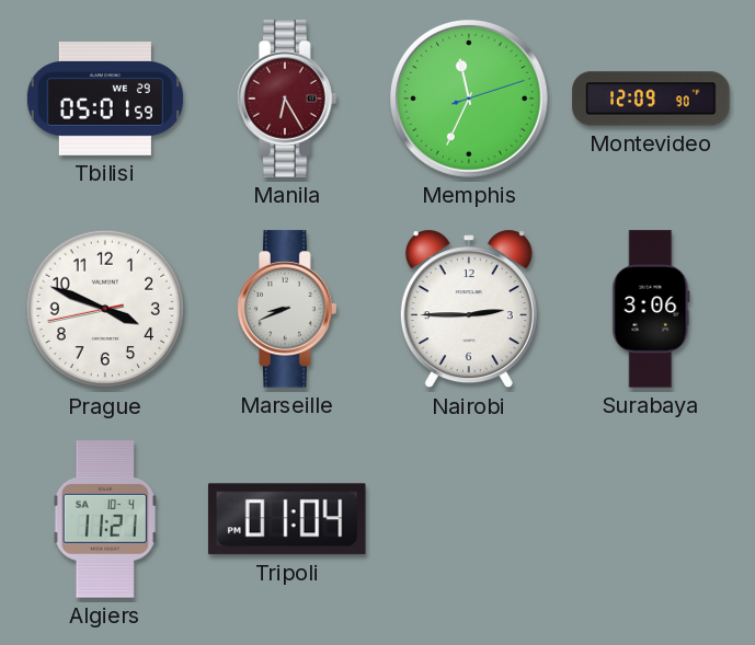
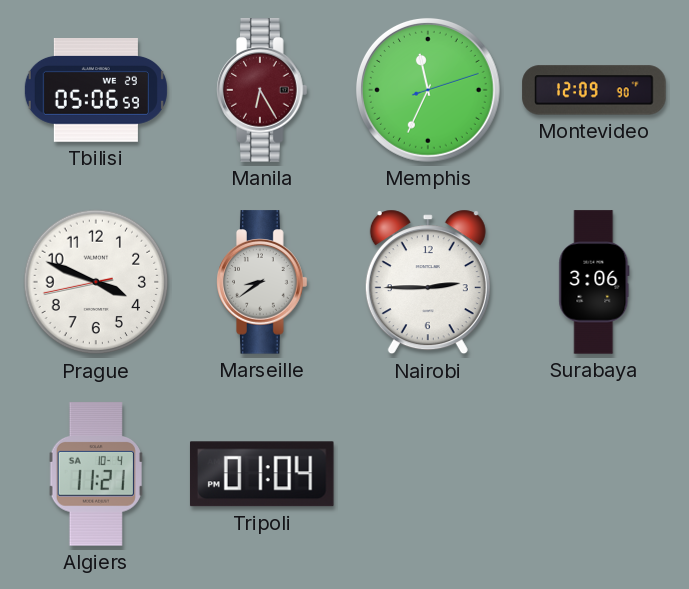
Tbilisi: 05:01 -> 05:06
Marseille: 8:41 -> 8:39
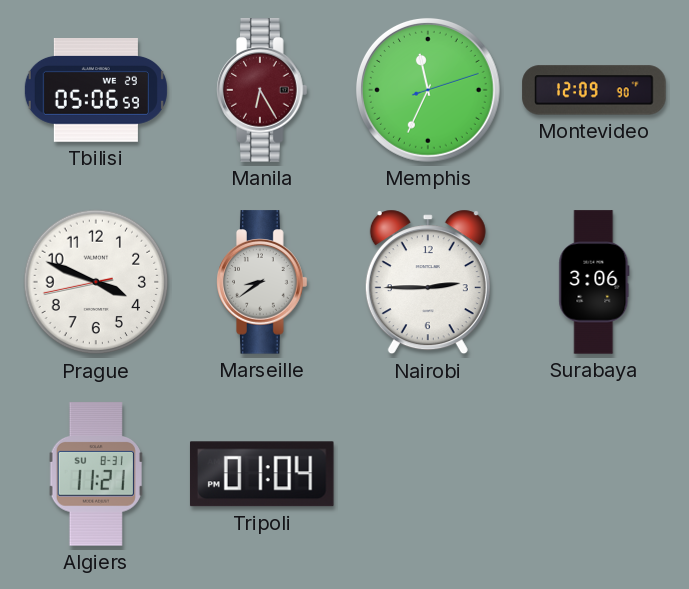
Algiers date: SA 10-4 -> SU 8-31
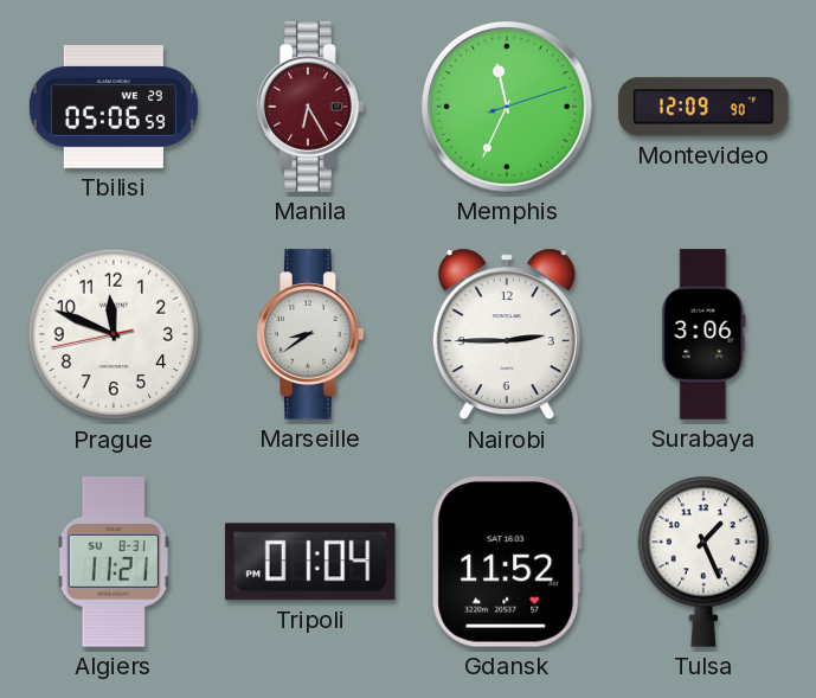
Prague: 3:48 -> 11:48
Gdansk: none -> 11:52
Tulsa: none -> 1:26
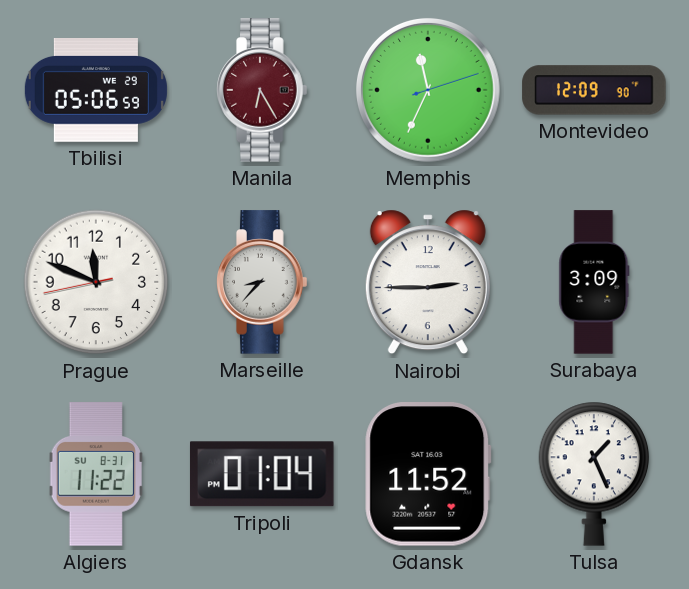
Marseille: 8:39 -> 8:37
Surabaya: 3:06 -> 3:09
Algiers: 11:21 -> 11:22
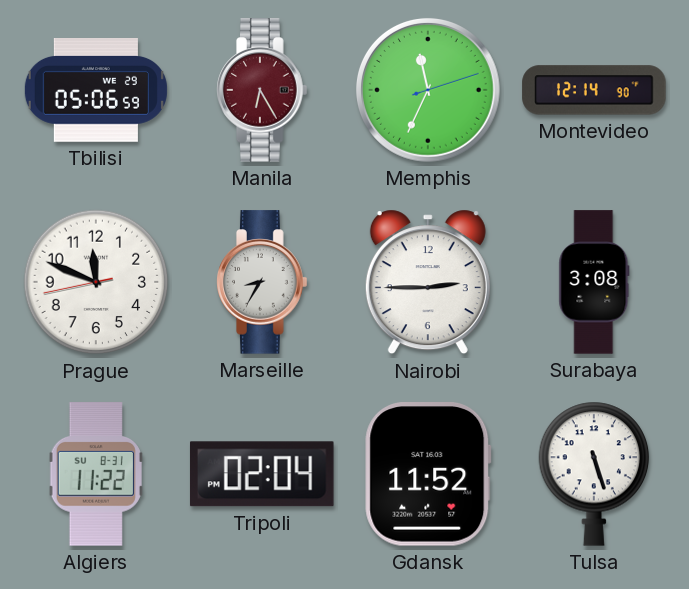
Montevideo: 12:09 -> 12:14
Marseille: 8:37 -> 8:35
Surabaya: 3:09 -> 3:08
Tripoli: 01:04 -> 02:04
Tulsa: 1:26 -> 5:27
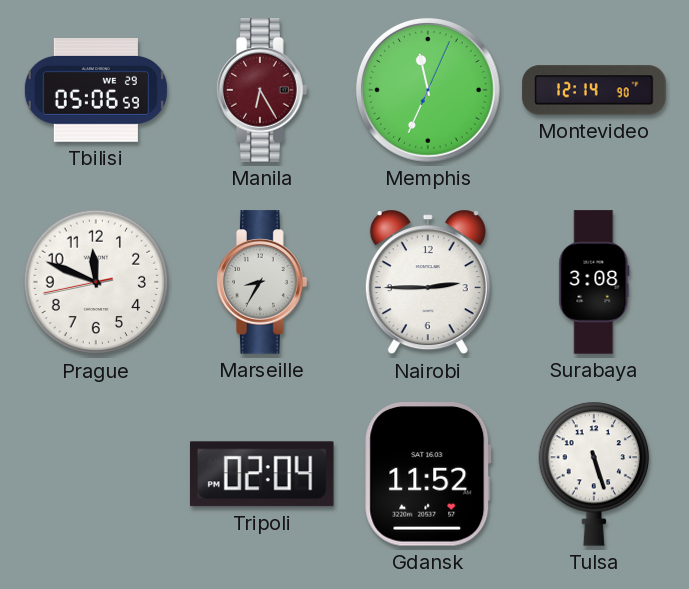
Memphis: 11:34:12 -> 11:34:04
Algiers: 11:22 -> none
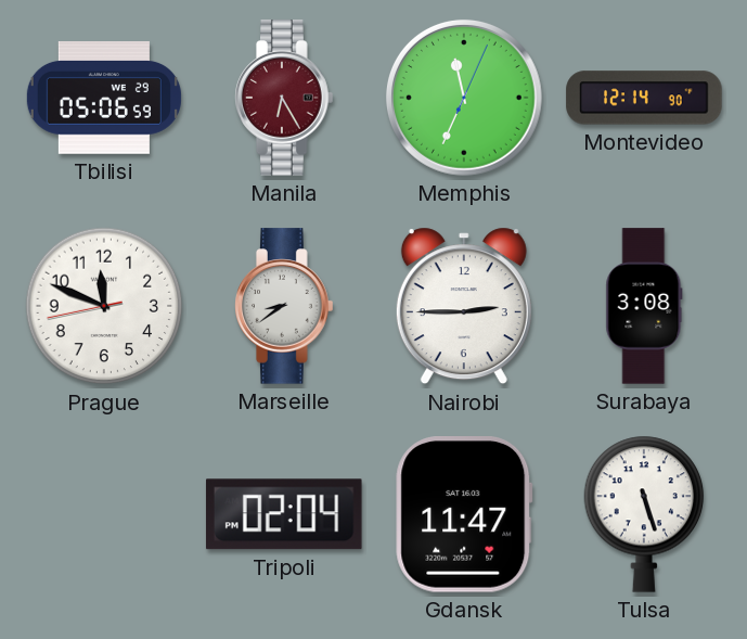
Marseille: 8:35 -> 8:39
Gdansk: 11:52 -> 11:47
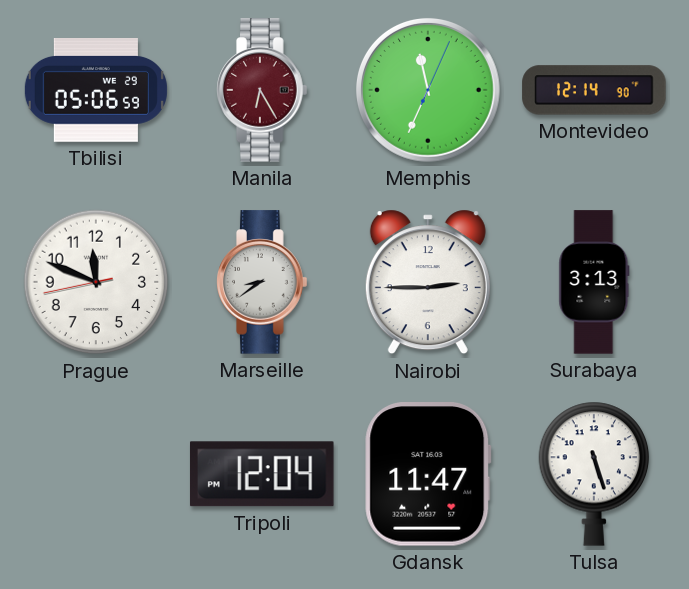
Surabaya: 3:08 -> 3:13
Tripoli: 02:04 -> 12:04
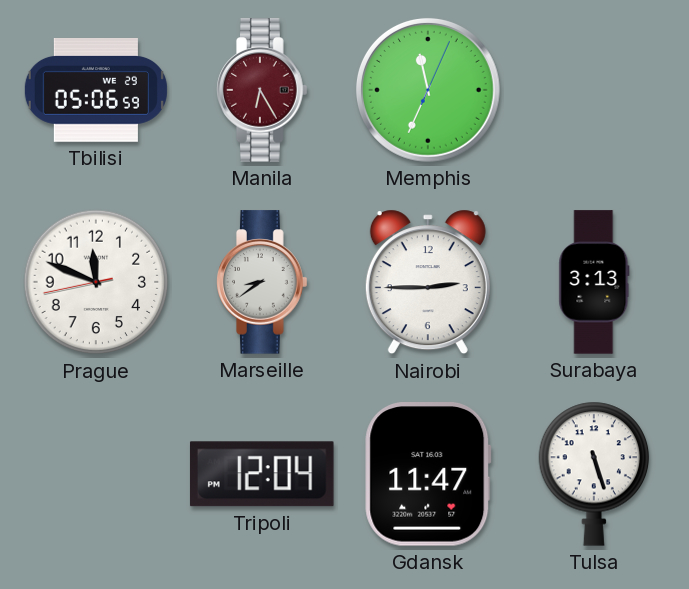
Montevideo: 12:14 -> none
